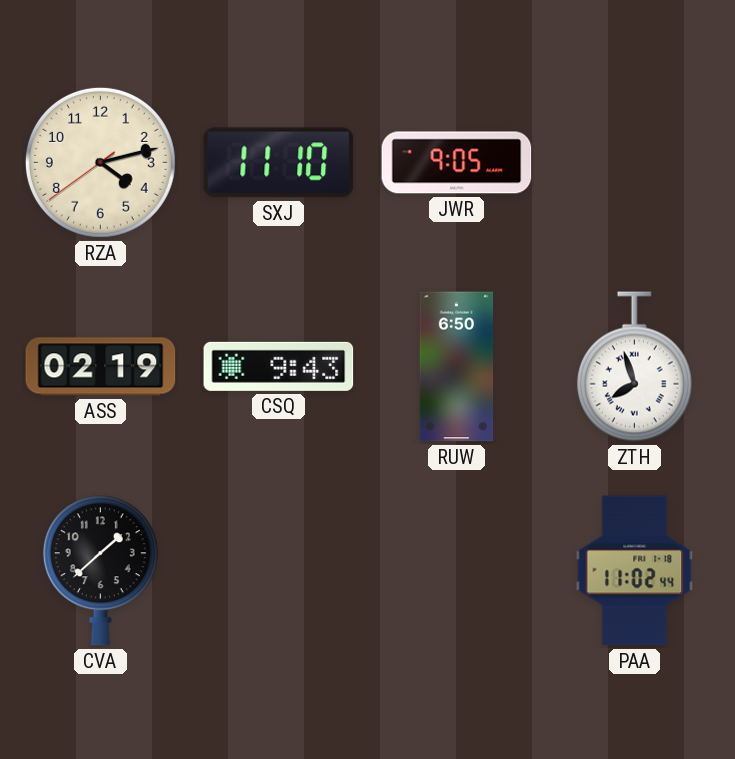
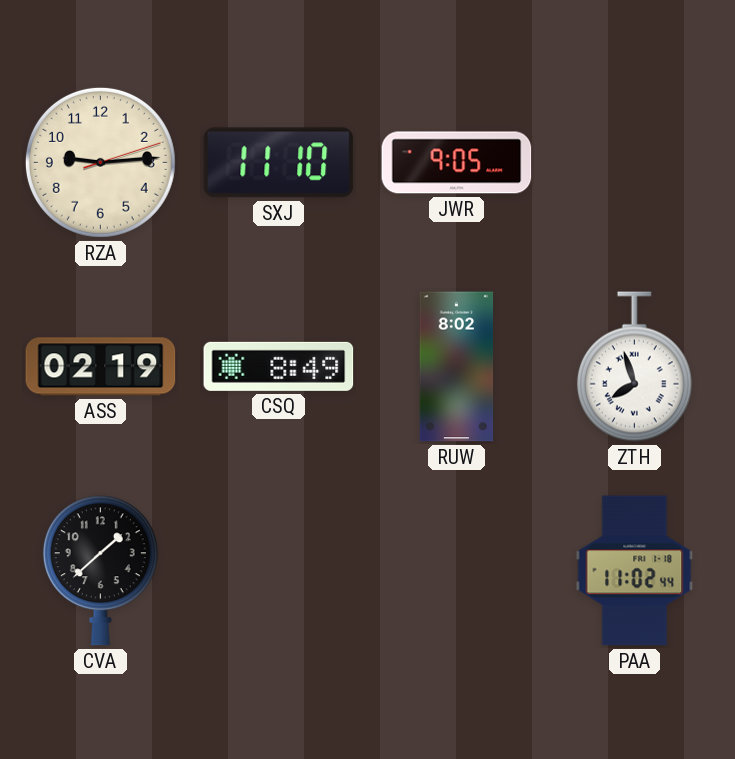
RZA: 4:12 -> 9:14
CSQ: 9:43 -> 8:49
RUW: 6:50 -> 8:02
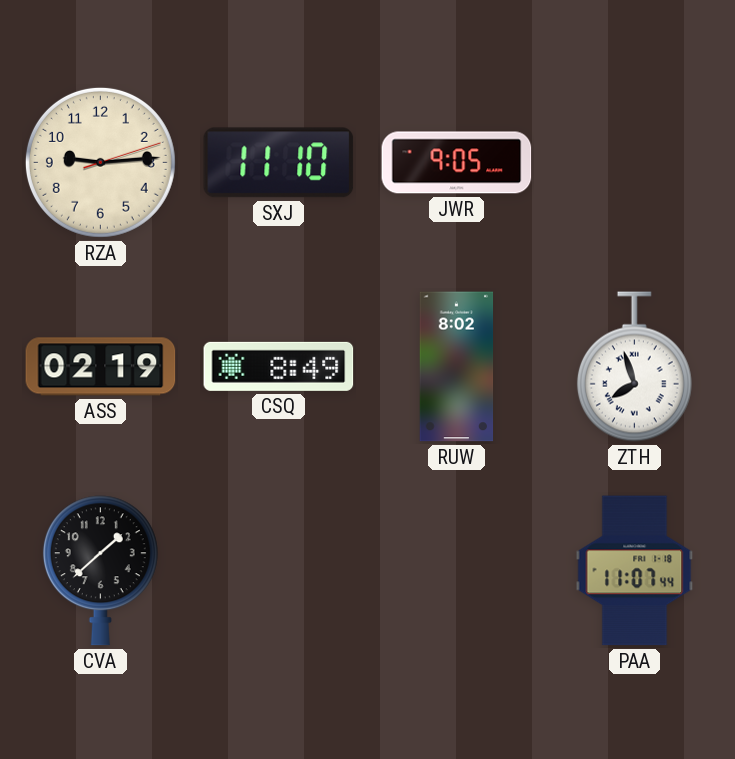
PAA: 11:02 -> 11:07
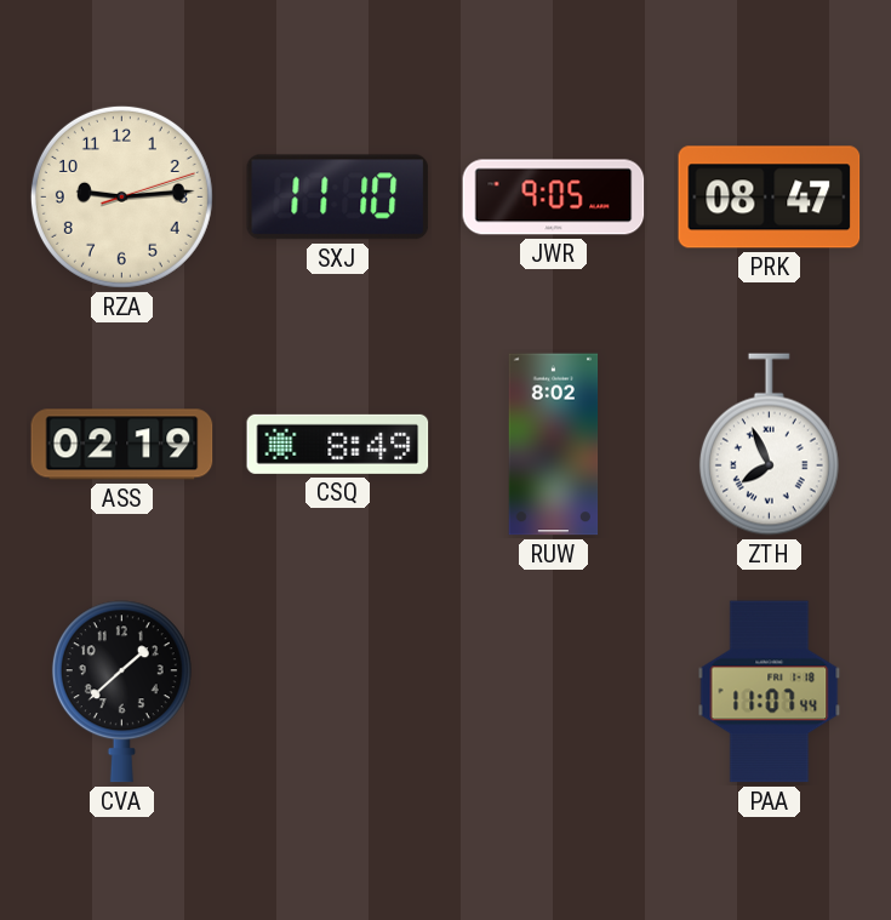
PRK: none -> 08:47
ZTH: 7:57 -> 7:56
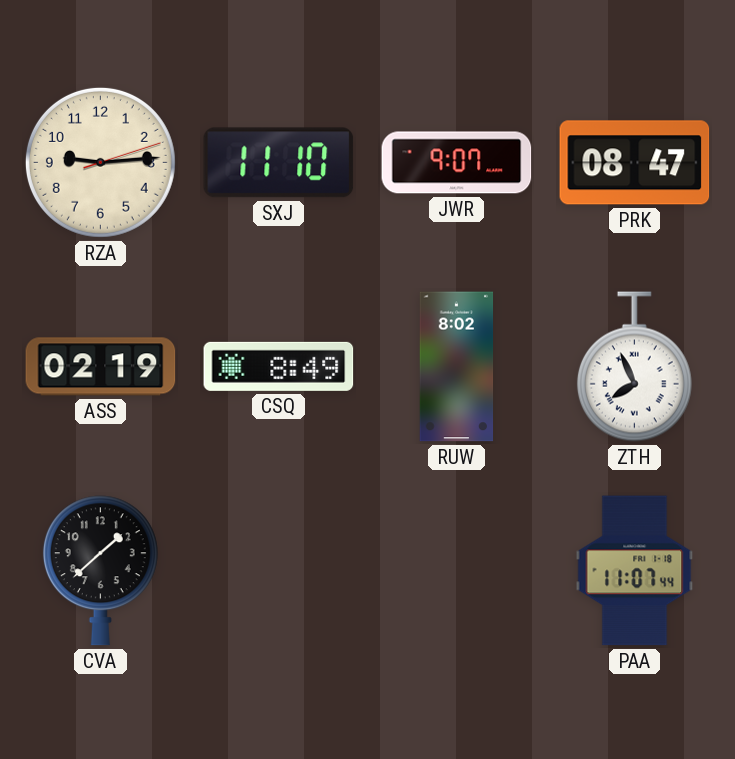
JWR: 9:05 -> 9:07
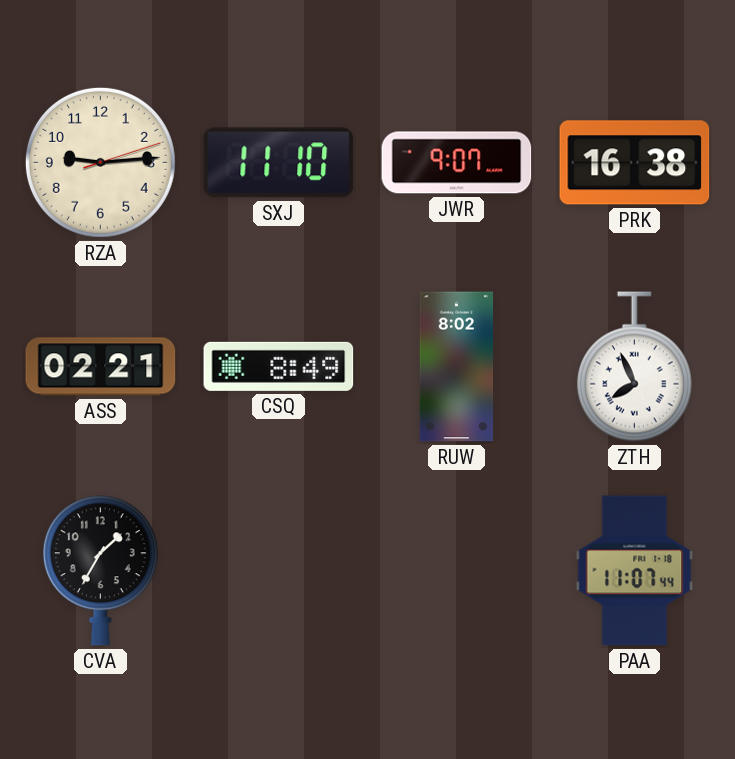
PRK: 08:47 -> 16:38
ASS: 02:19 -> 02:21
CVA: 1:38 -> 1:35
